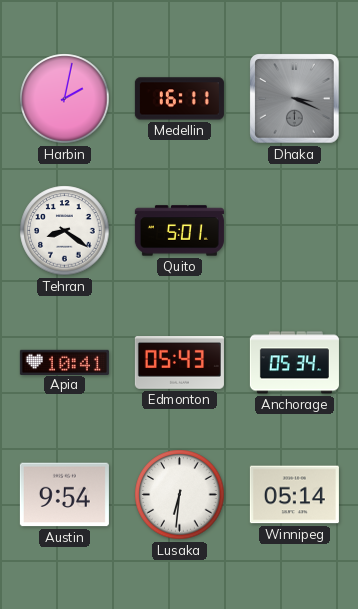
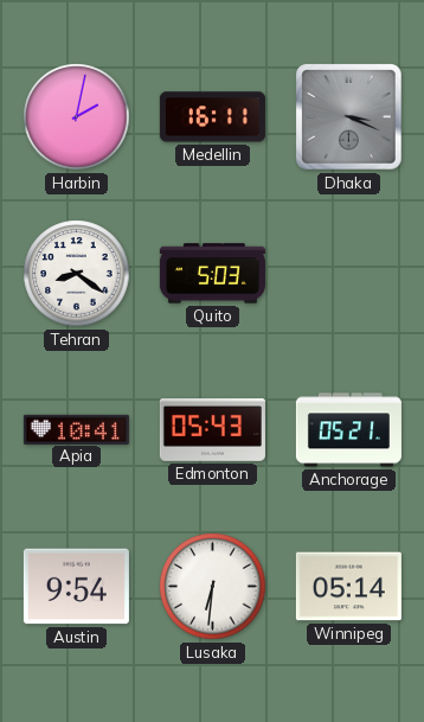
Quito: 5:01 -> 5:03
Anchorage: 05:34 -> 05:21
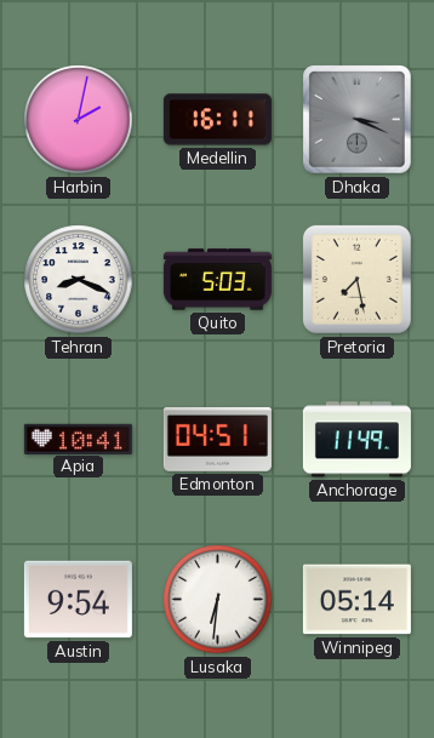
Tehran: 8:21 -> 8:19
Pretoria: none -> 7:28
Edmonton: 05:43 -> 04:51
Anchorage: 05:21 -> 11:49
